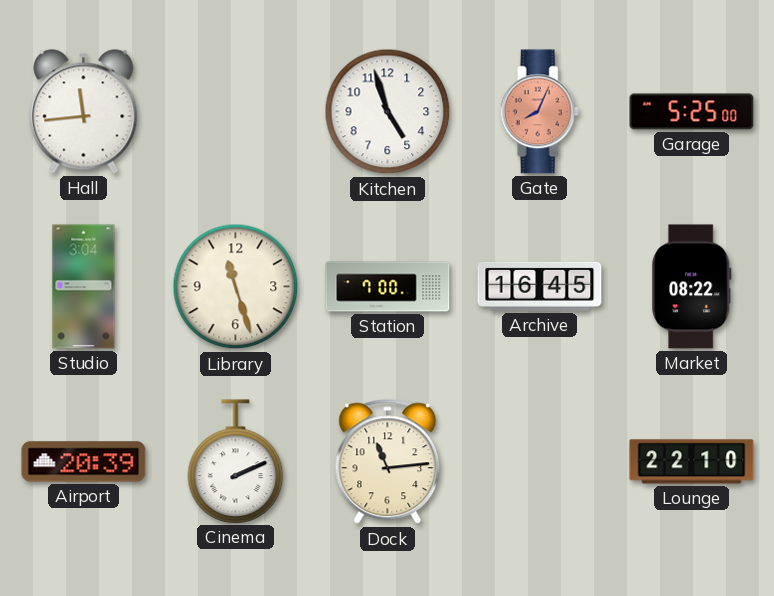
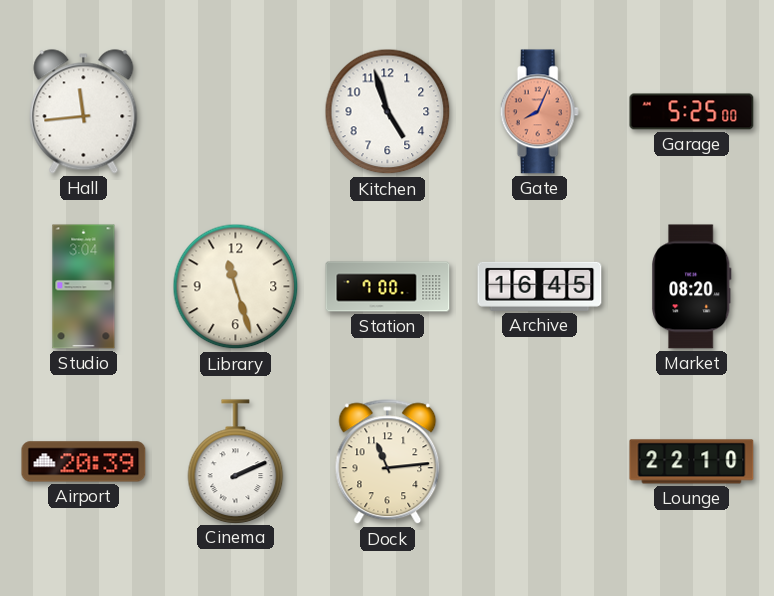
Market: 08:22 -> 08:20
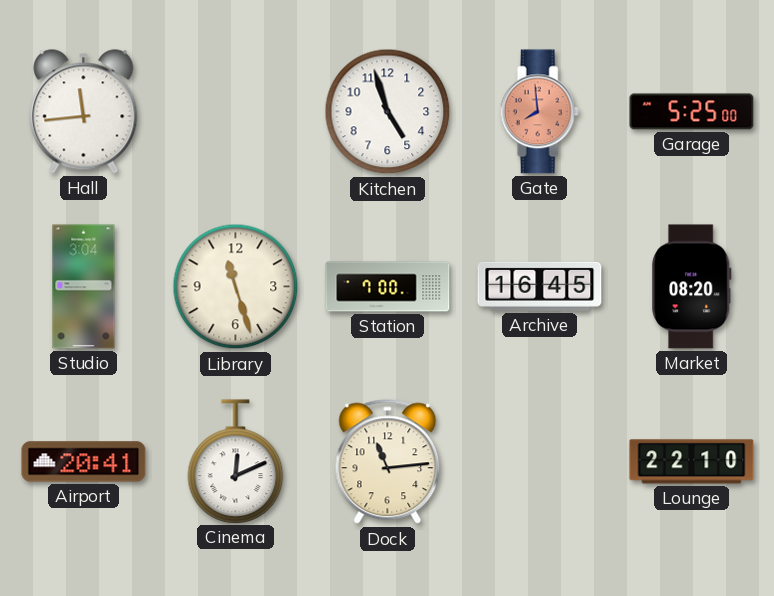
Gate: 8:04 -> 7:59
Airport: 20:39 -> 20:41
Cinema: 2:11 -> 12:11
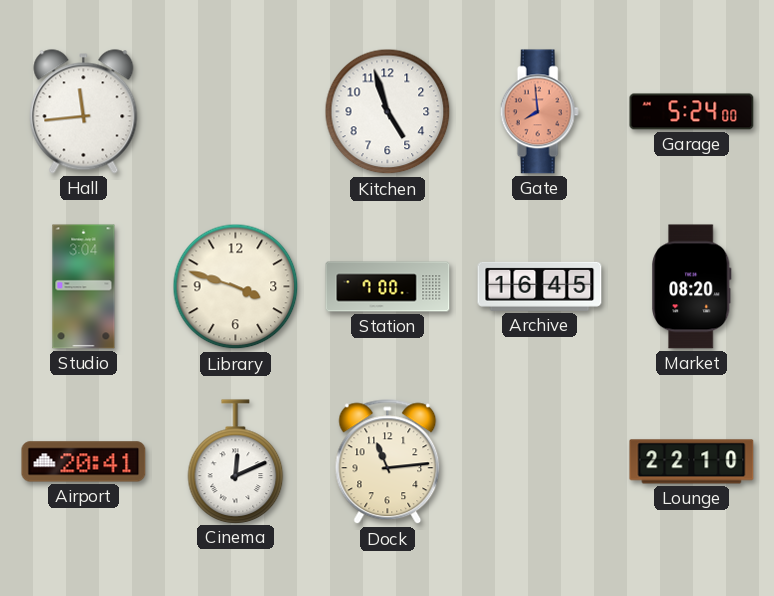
Garage: 5:25 -> 5:24
Library: 11:27 -> 3:48
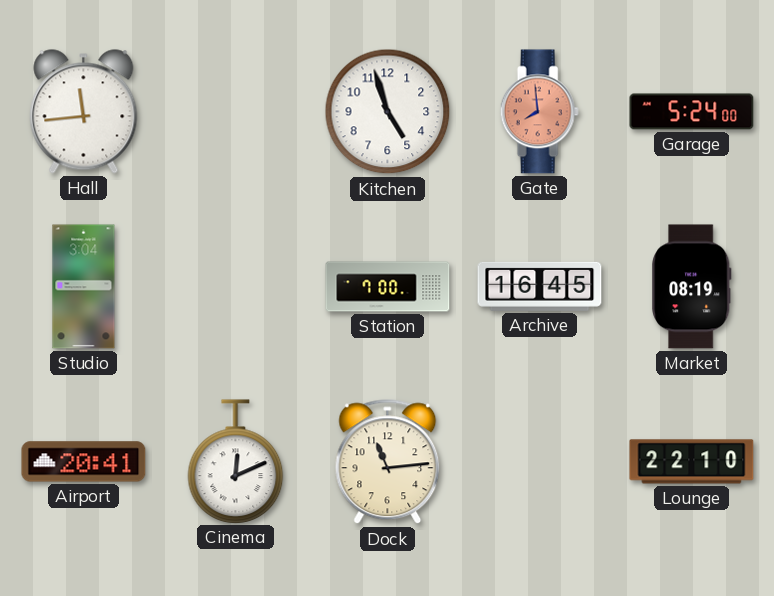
Library: 3:48 -> none
Market: 08:20 -> 08:19
